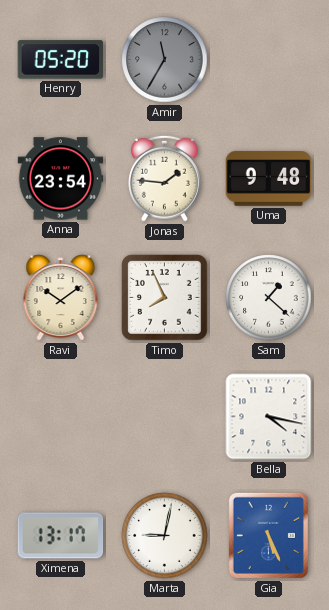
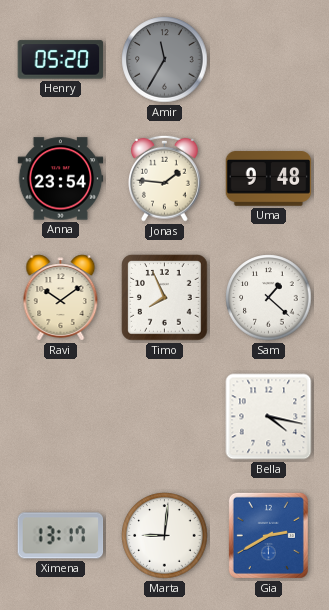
Marta: 9:02 -> 9:01
Gia: 5:26 -> 2:40
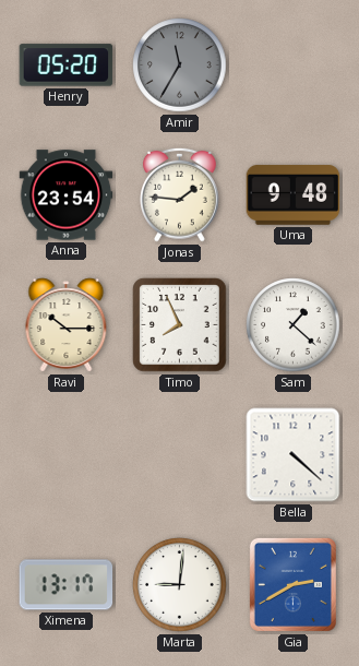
Ravi: 10:09 -> 10:15
Bella: 4:17 -> 4:22
